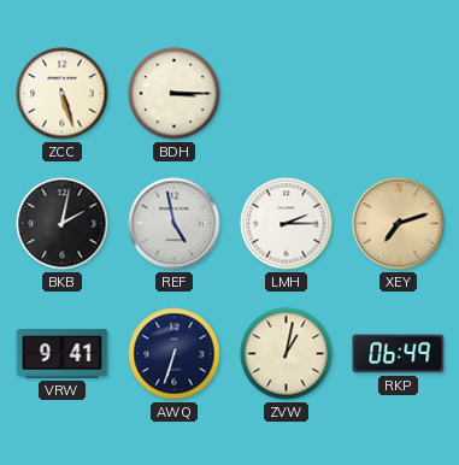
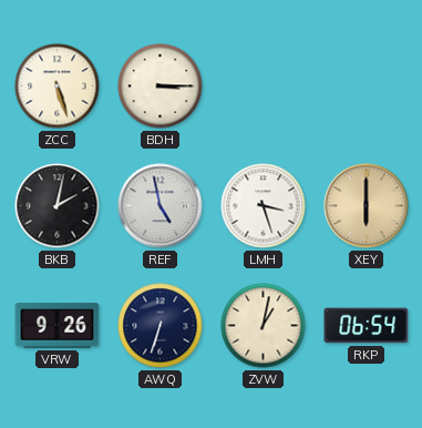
LMH: 2:15 -> 3:27
XEY: 7:12 -> 6:00
VRW: 9:41 -> 9:26
RKP: 06:49 -> 06:54
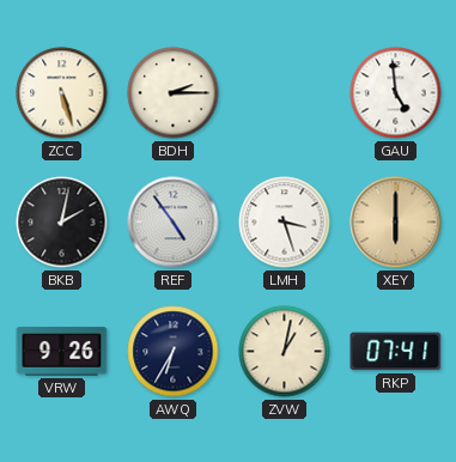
BDH: 3:15 -> 2:15
GAU: none -> 4:59
REF: 4:58 -> 4:54
AWQ: 6:33 -> 6:35
RKP: 06:54 -> 07:41
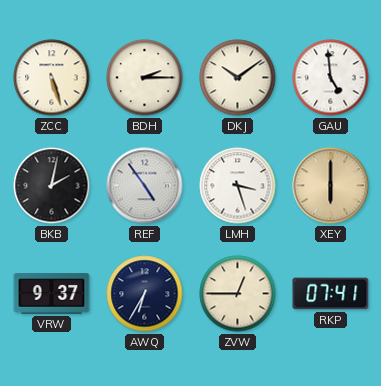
DKJ: none -> 10:09
VRW: 9:26 -> 9:37
ZVW: 1:02 -> 12:45
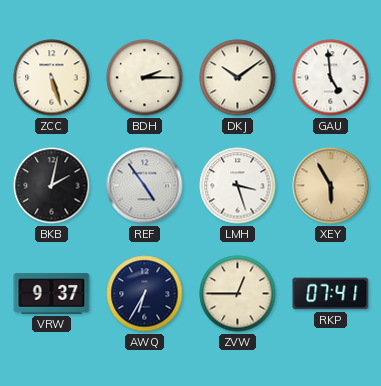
XEY: 6:00 -> 5:55
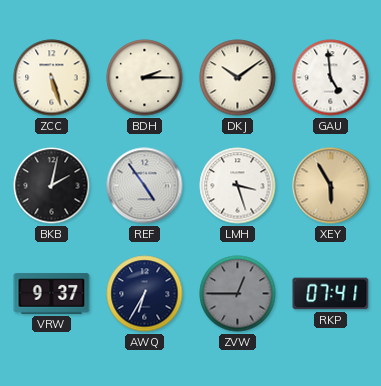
ZVW dial: cream -> grey
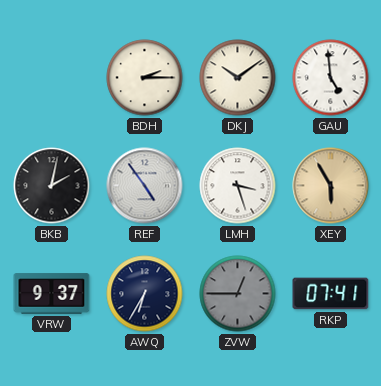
ZCC: 5:27 -> none
